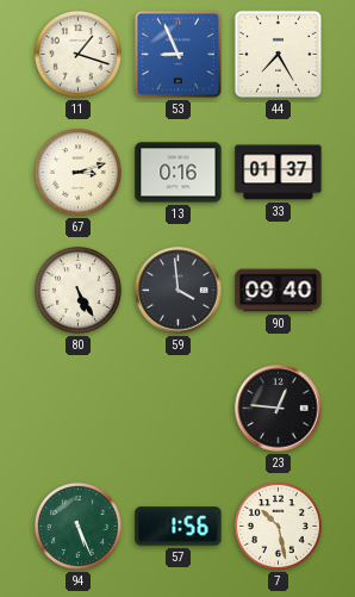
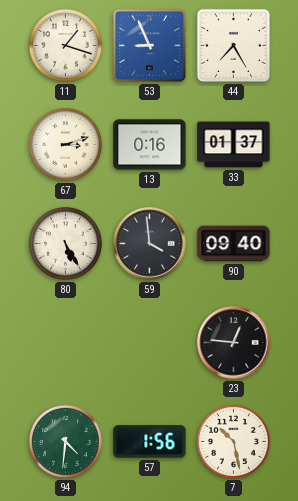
94: 5:26 -> 4:31
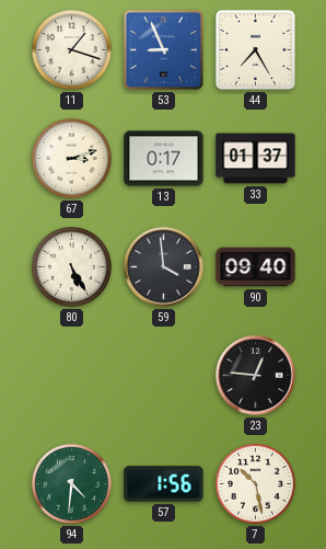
13: 0:16 -> 0:17
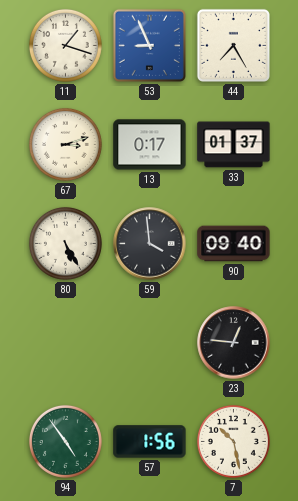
94: 4:31 -> 4:54
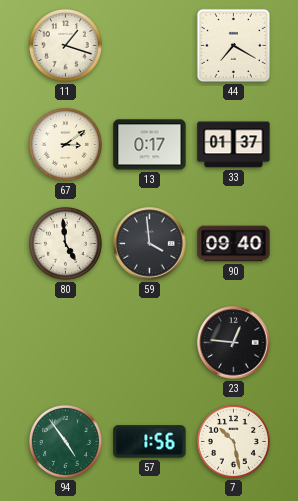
53: 8:56 -> none
44: 7:25 -> 7:20
67: 3:12 -> 3:09
80: 5:25 -> 4:59
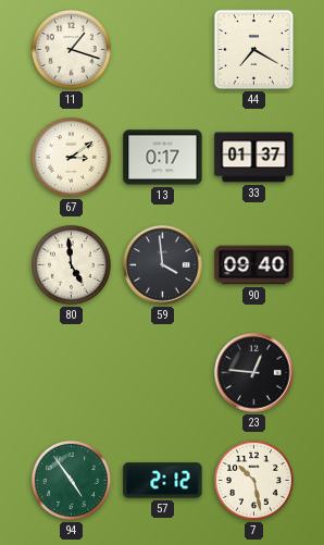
57: 1:56 -> 2:12
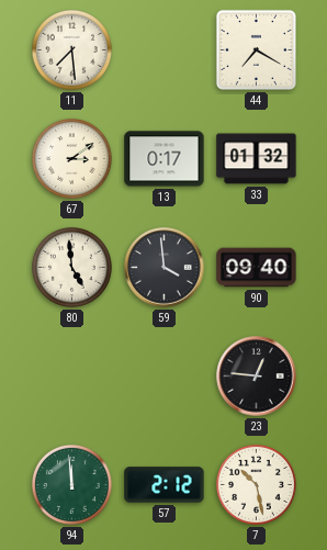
11: 1:18 -> 7:29
33: 01:37 -> 01:32
94: 4:54 -> 11:59
